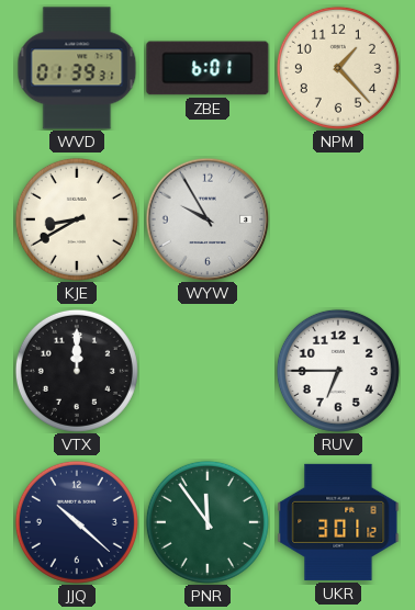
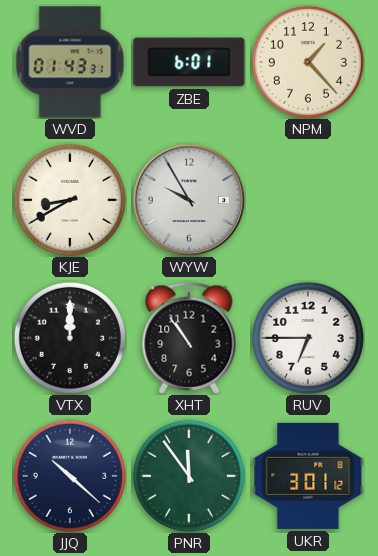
WVD: 01:39 -> 01:43
XHT: none -> 10:54
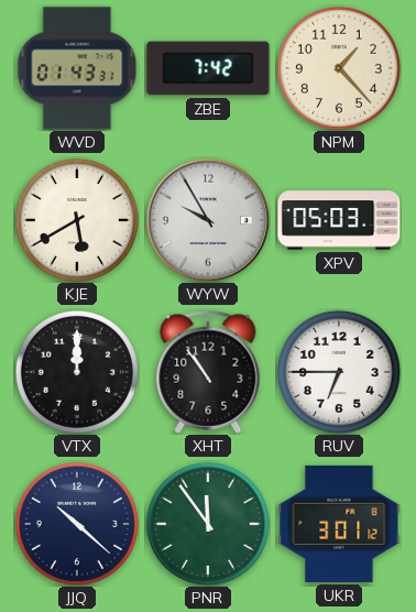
ZBE: 6:01 -> 7:42
KJE: 8:40 -> 5:40
XPV: none -> 05:03
